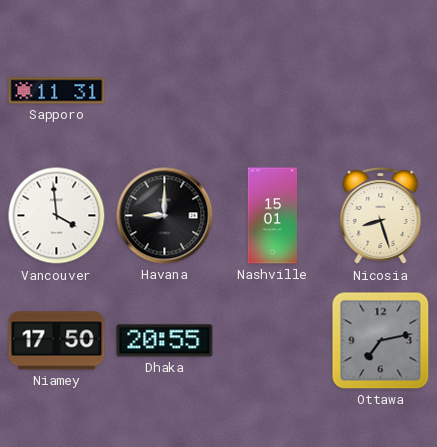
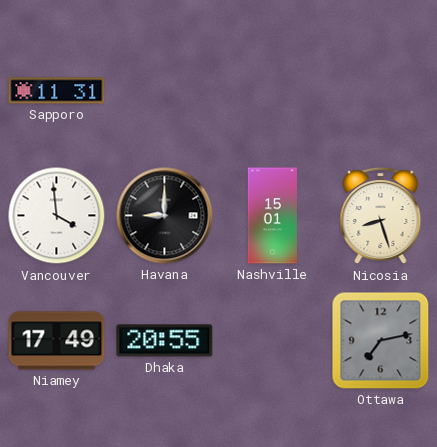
Niamey: 17:50 -> 17:49
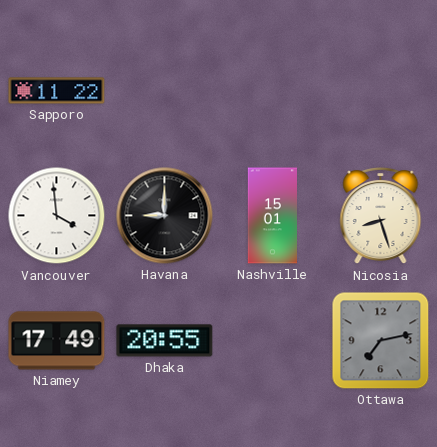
Sapporo: 11:31 -> 11:22
